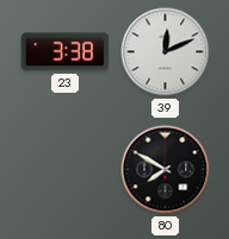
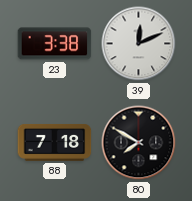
88: none -> 7:18
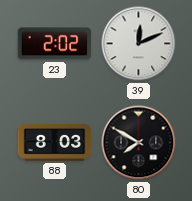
23: 3:38 -> 2:02
88: 7:18 -> 8:03
